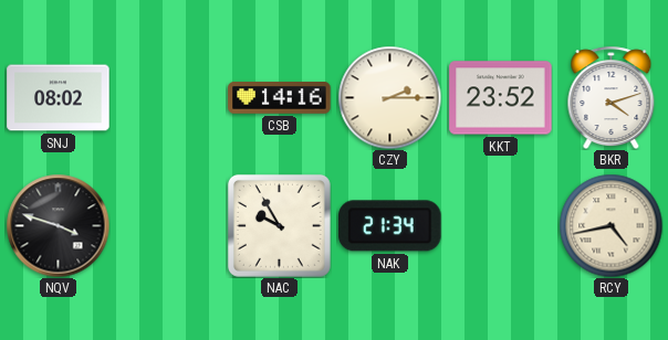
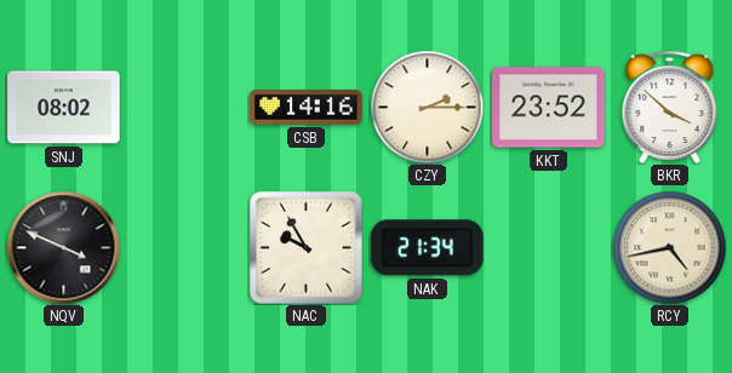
BKR: 4:12 -> 3:52
NQV: 3:48 -> 3:49
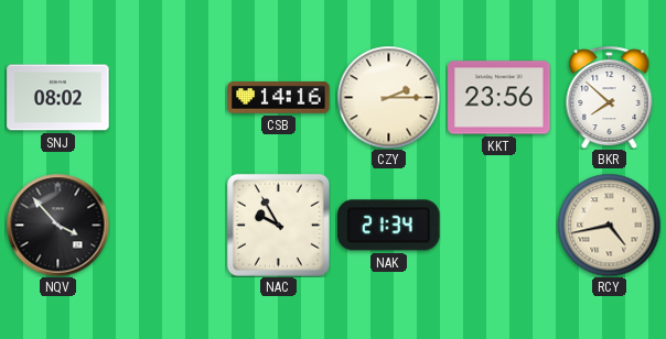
KKT: 23:52 -> 23:56
BKR: 3:52 -> 7:52
NQV: 3:49 -> 3:53
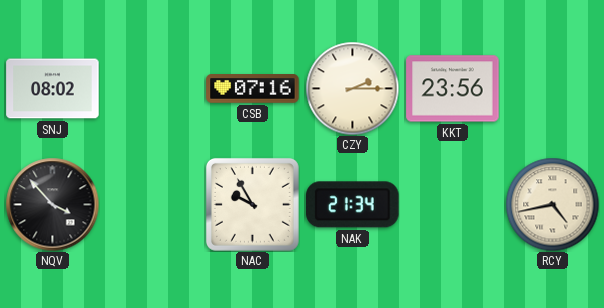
CSB: 14:16 -> 07:16
BKR: 7:52 -> none
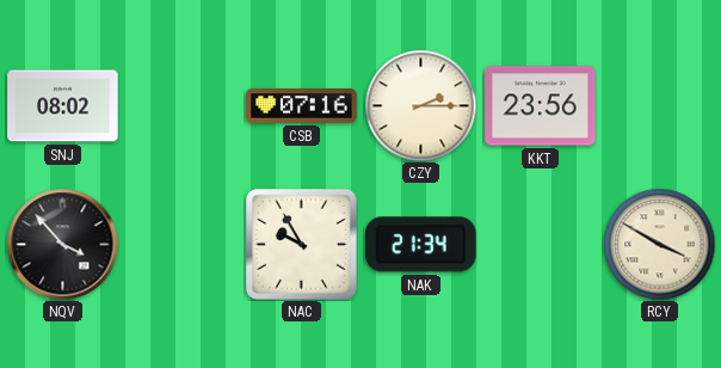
RCY: 4:43 -> 3:50
